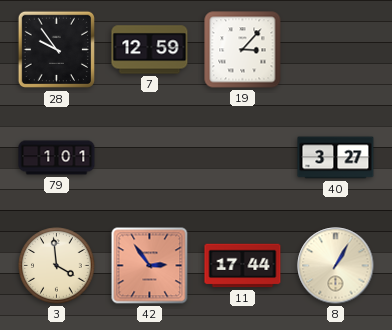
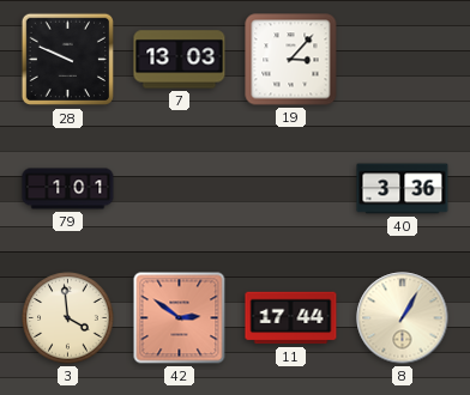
28: 9:54 -> 9:49
7: 12:59 -> 13:03
40: 3:27 -> 3:36
42: 2:54 -> 2:51
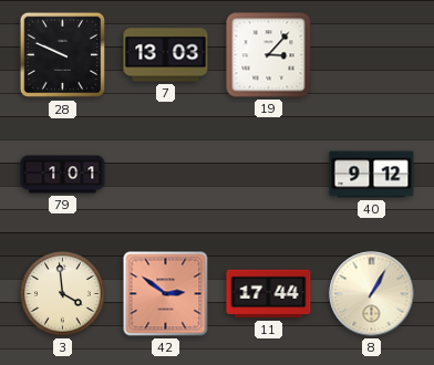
40: 3:36 -> 9:12
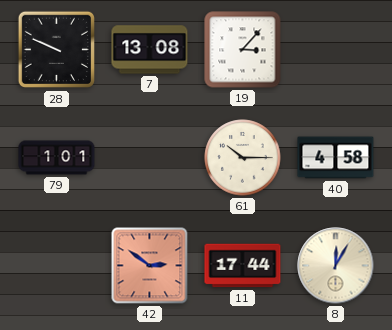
7: 13:03 -> 13:08
61: none -> 10:15
40: 9:12 -> 4:58
3: 3:59 -> none
8: 1:05 -> 12:05
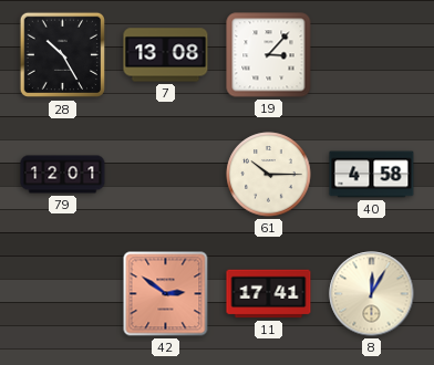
28: 9:49 -> 10:25
79: 1:01 -> 12:01
11: 17:44 -> 17:41
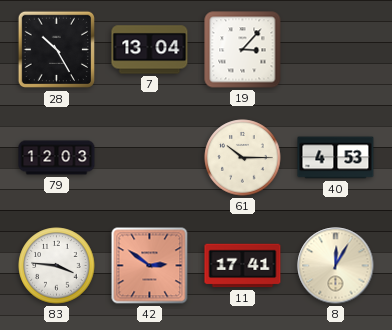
7: 13:08 -> 13:04
79: 12:01 -> 12:03
40: 4:58 -> 4:53
83: none -> 3:46
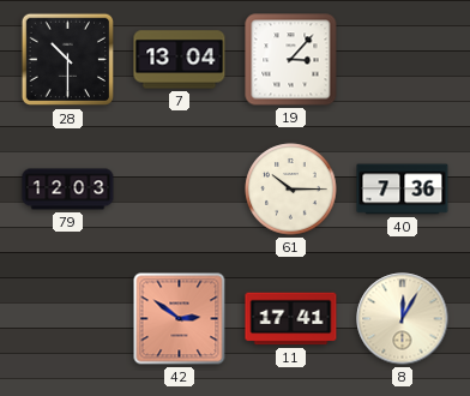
28: 10:25 -> 10:30
40: 4:53 -> 7:36
83: 3:46 -> none
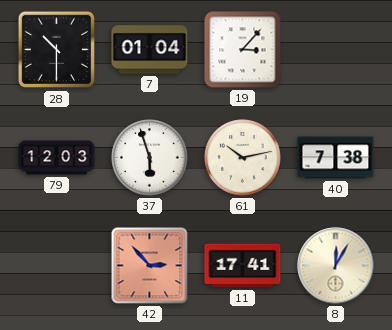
7: 13:04 -> 01:04
37: none -> 5:57
61: 10:15 -> 10:13
40: 7:36 -> 7:38
42: 2:51 -> 2:53
